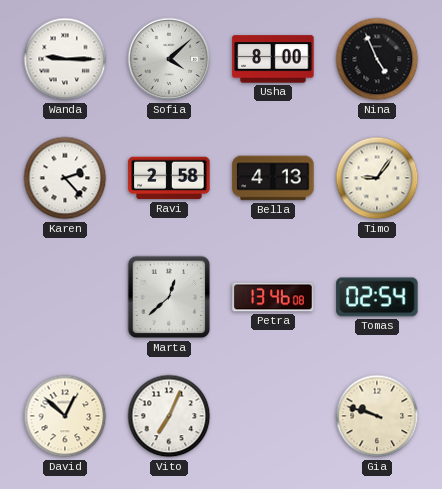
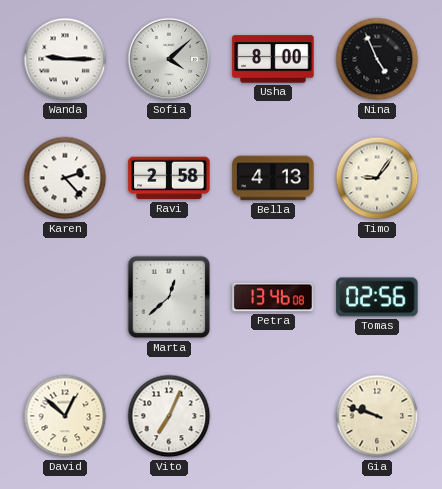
Tomas: 02:54 -> 02:56
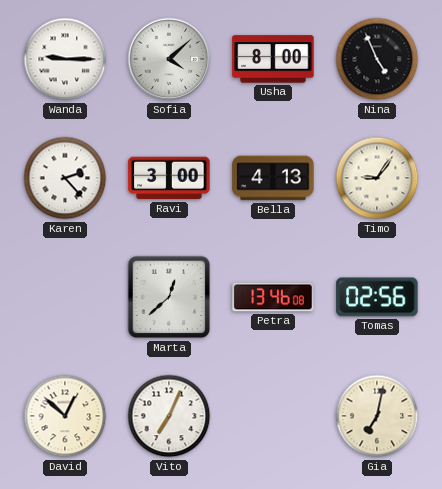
Ravi: 2:58 -> 3:00
Gia: 9:48 -> 7:02
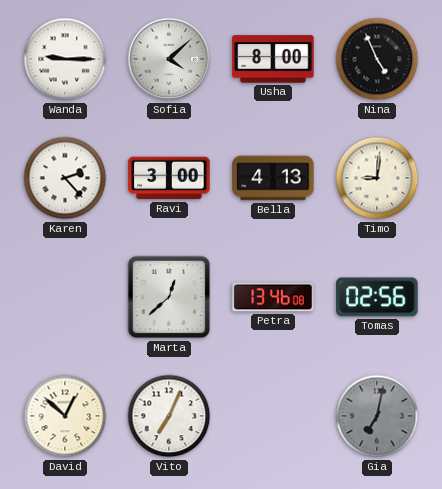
Timo: 9:06 -> 9:01
Gia dial: cream -> grey
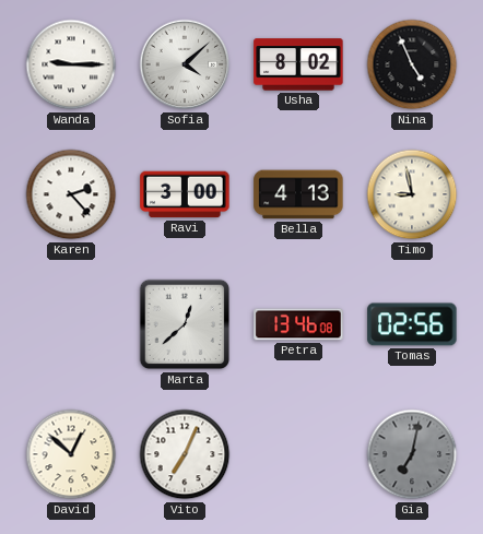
Usha: 8:00 -> 8:02
Timo: 9:01 -> 8:58
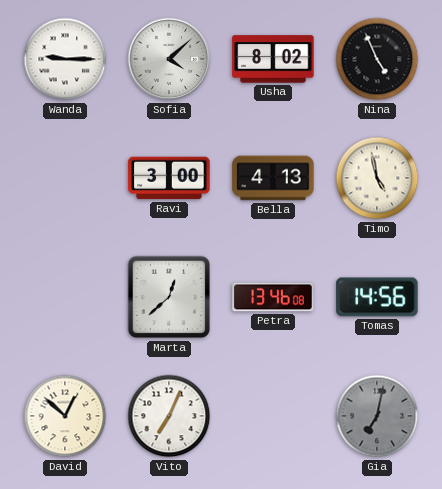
Karen: 2:23 -> none
Timo: 8:58 -> 4:58
Tomas: 02:56 -> 14:56
